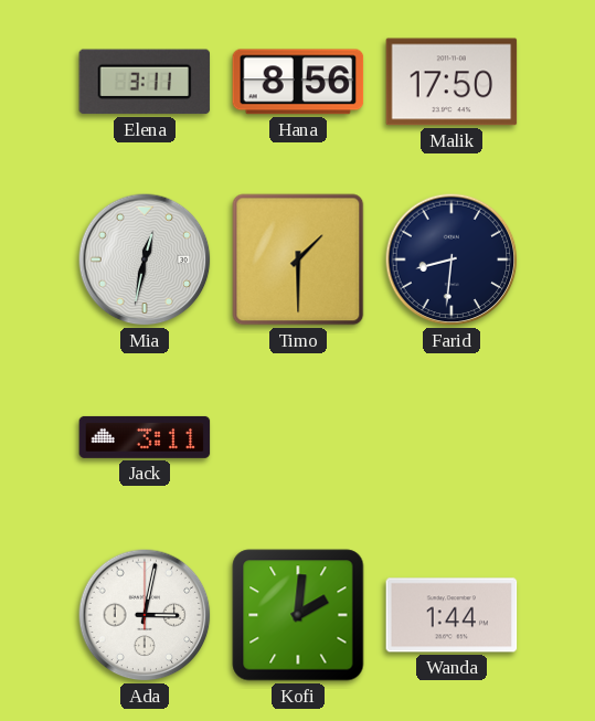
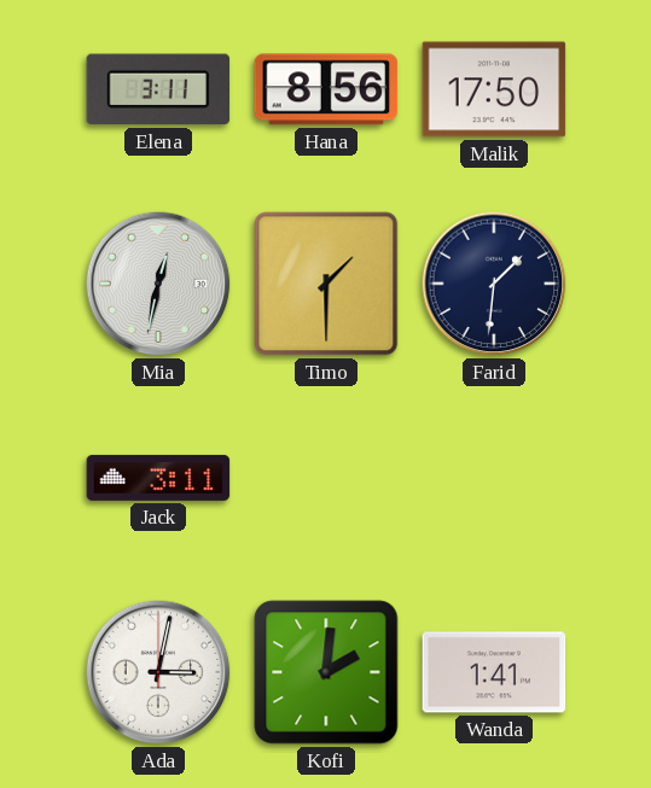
Farid: 8:31 -> 1:31
Wanda: 1:44 -> 1:41
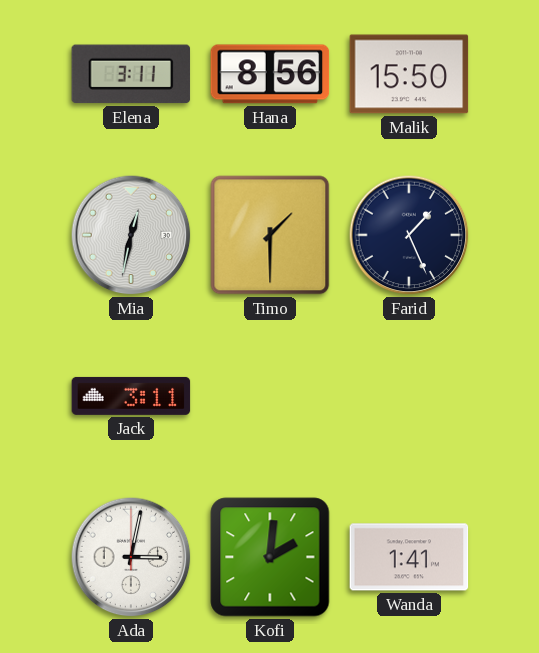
Malik: 17:50 -> 15:50
Farid: 1:31 -> 1:26
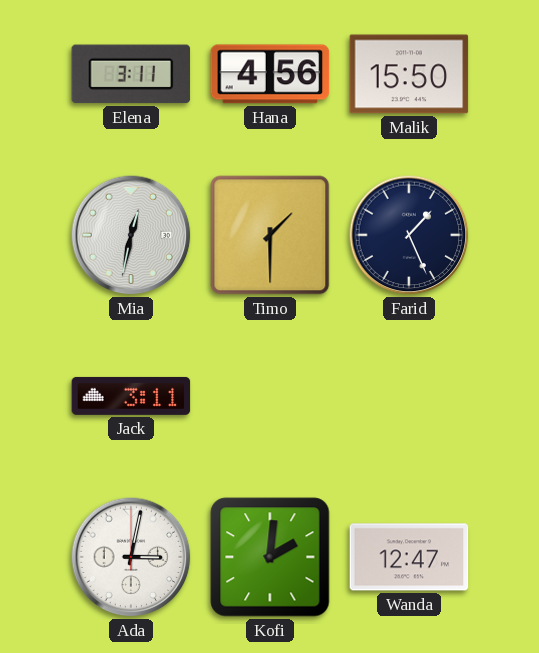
Hana: 8:56 -> 4:56
Wanda: 1:41 -> 12:47
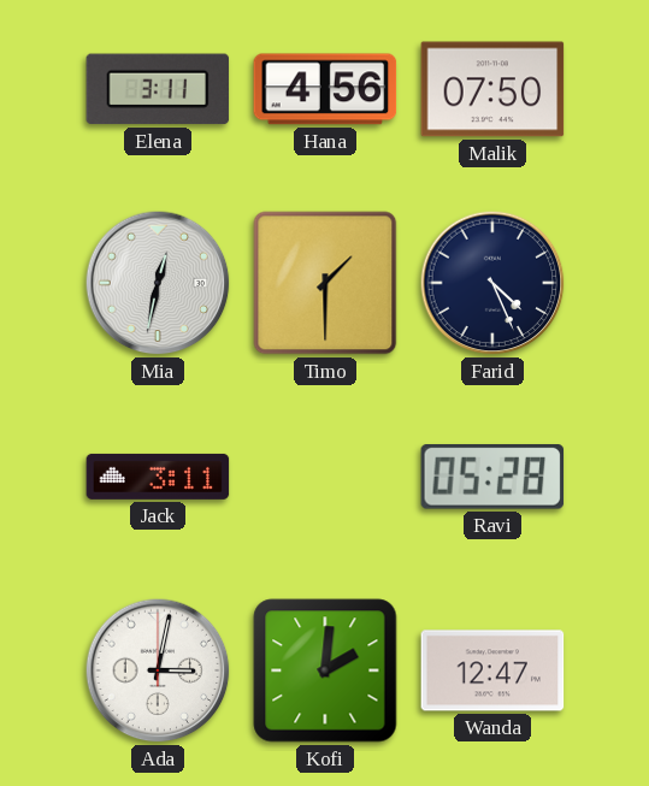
Malik: 15:50 -> 07:50
Farid: 1:26 -> 4:26
Ravi: none -> 05:28
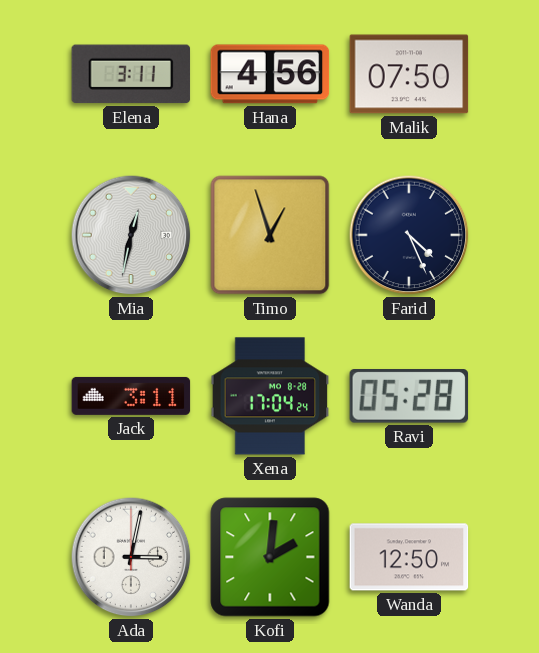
Timo: 1:30 -> 12:57
Xena: none -> 17:04
Wanda: 12:47 -> 12:50
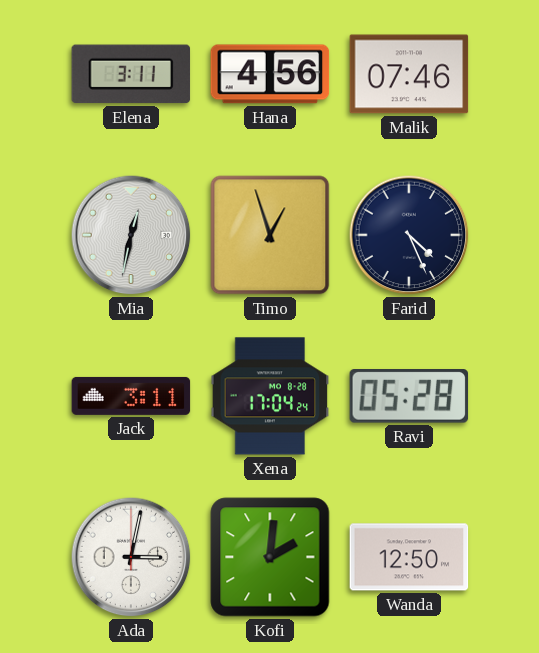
Malik: 07:50 -> 07:46
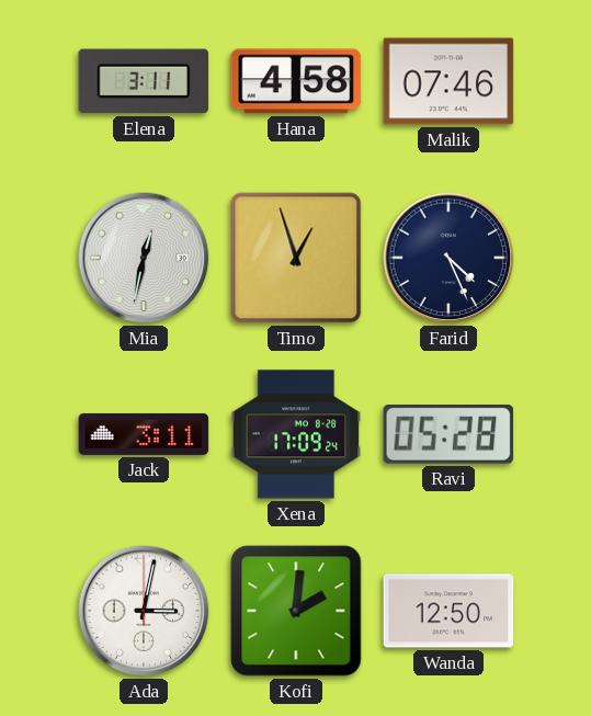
Hana: 4:56 -> 4:58
Xena: 17:04 -> 17:09
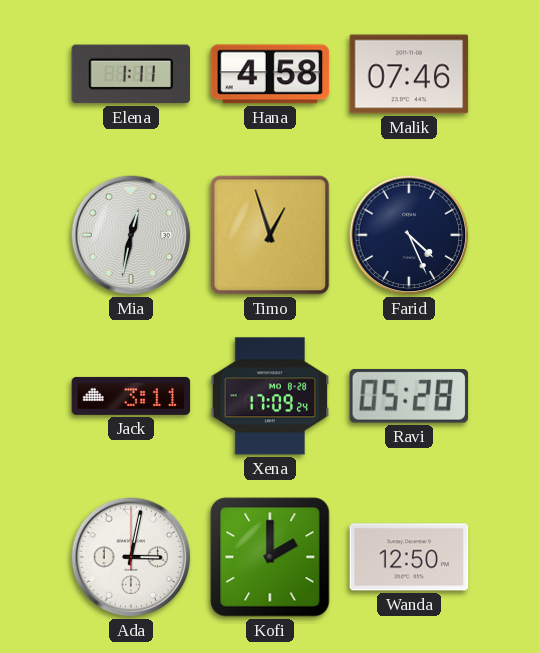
Elena: 3:11 -> 1:11
Kofi: 2:01 -> 2:00
